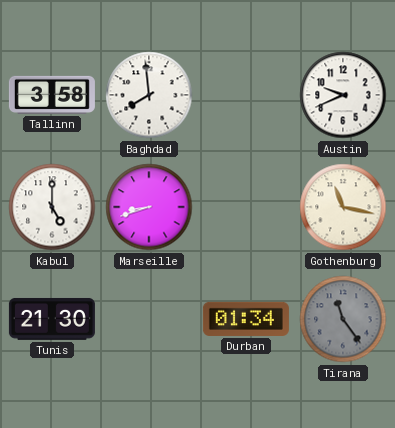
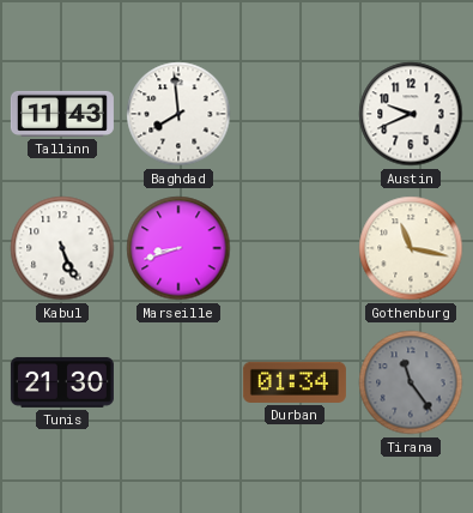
Tallinn: 3:58 -> 11:43
Kabul: 5:00 -> 5:26
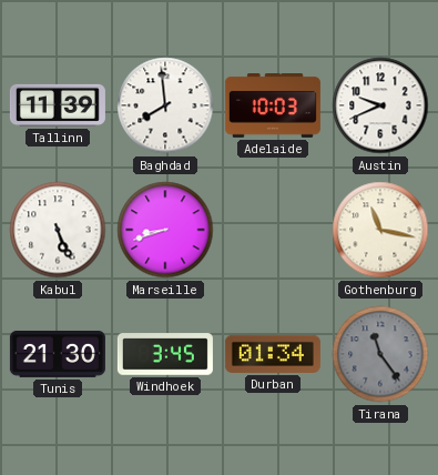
Tallinn: 11:43 -> 11:39
Adelaide: none -> 10:03
Windhoek: none -> 3:45
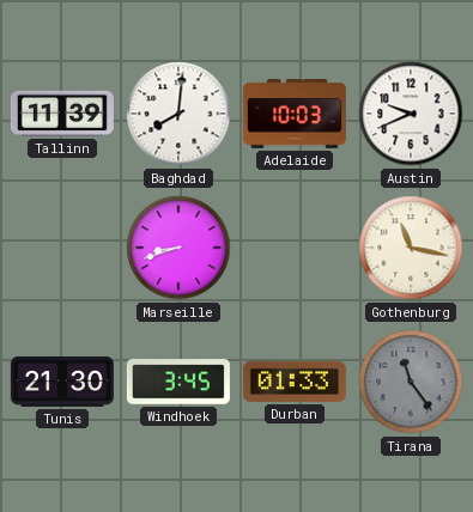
Baghdad: 7:59 -> 8:01
Kabul: 5:26 -> none
Durban: 01:34 -> 01:33
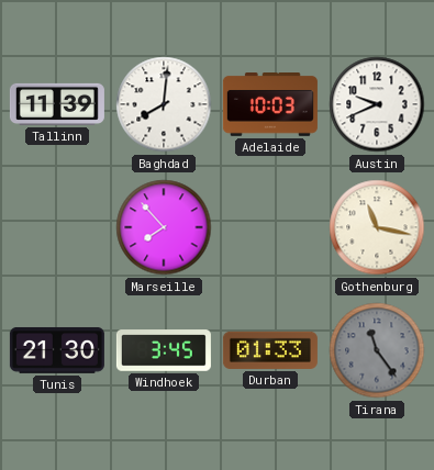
Marseille: 8:42 -> 7:53
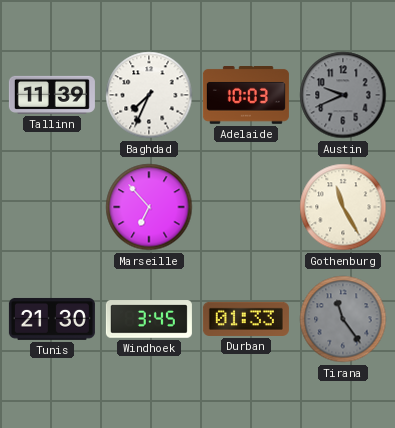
Baghdad: 8:01 -> 7:34
Austin dial: white -> grey
Marseille: 7:53 -> 6:53
Gothenburg: 11:17 -> 11:25
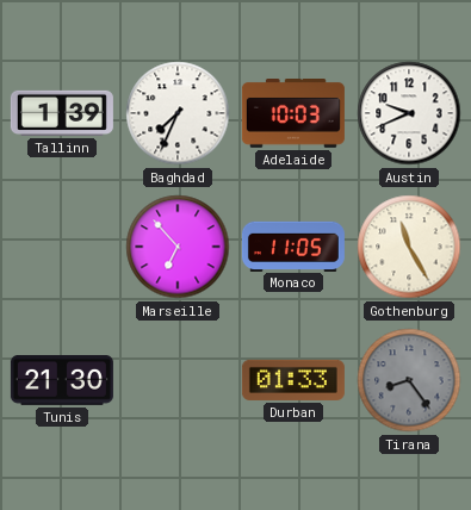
Tallinn: 11:39 -> 1:39
Austin dial: grey -> white
Monaco: none -> 11:05
Windhoek: 3:45 -> none
Tirana: 11:24 -> 8:24
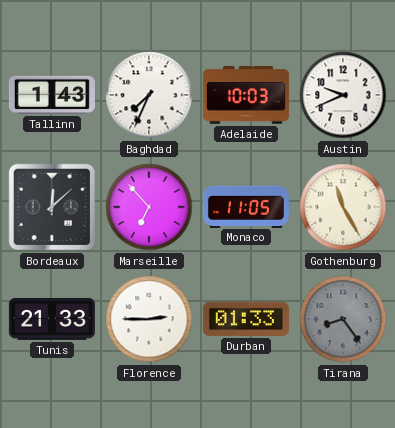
Tallinn: 1:39 -> 1:43
Bordeaux: none -> 12:08
Tunis: 21:30 -> 21:33
Florence: none -> 2:45
